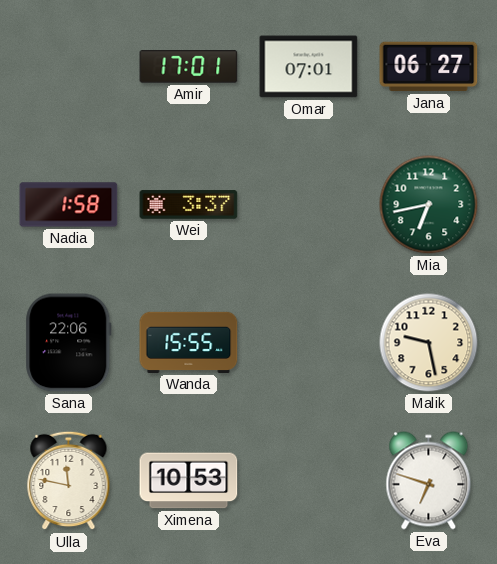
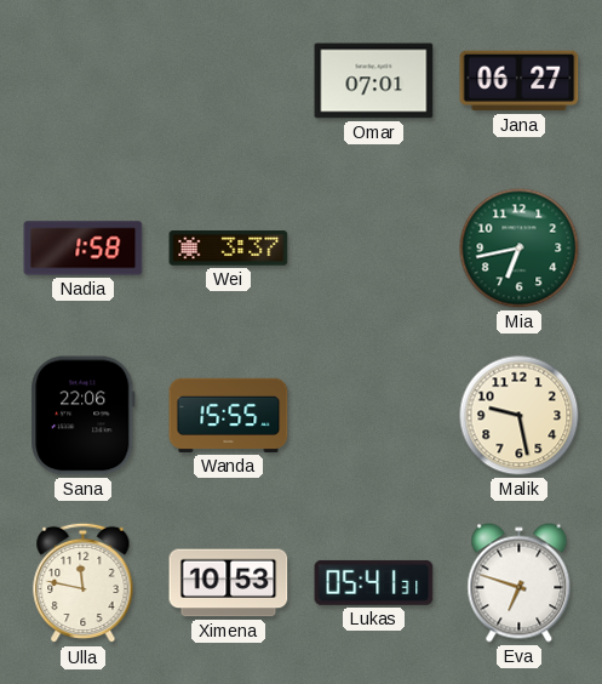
Amir: 17:01 -> none
Lukas: none -> 05:41
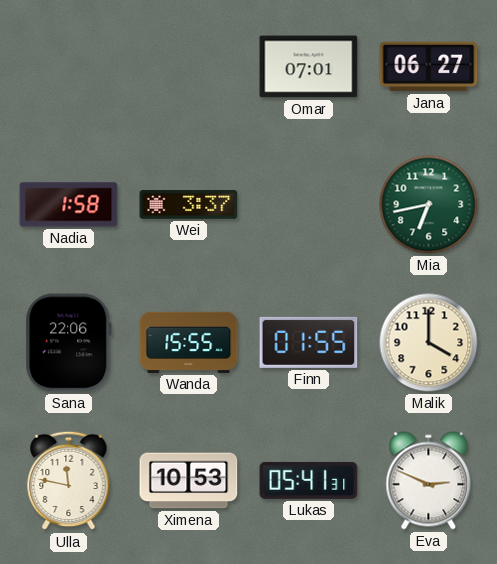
Finn: none -> 01:55
Malik: 9:28 -> 4:00
Eva: 6:48 -> 2:49
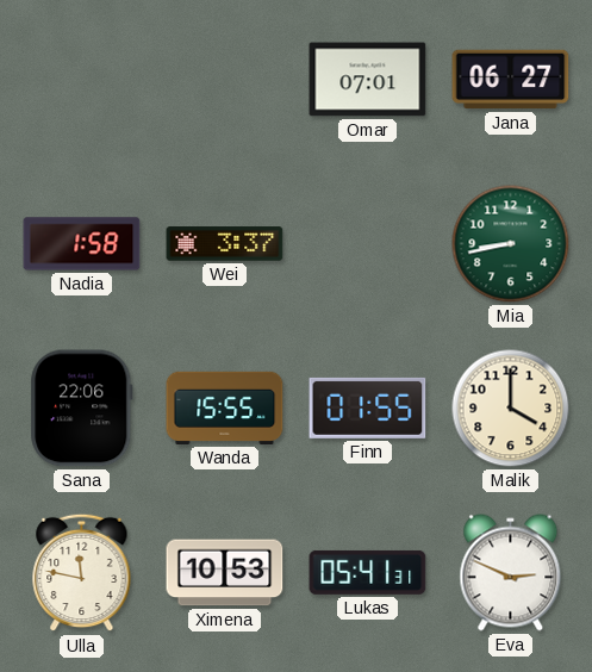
Mia: 6:43 -> 8:43
